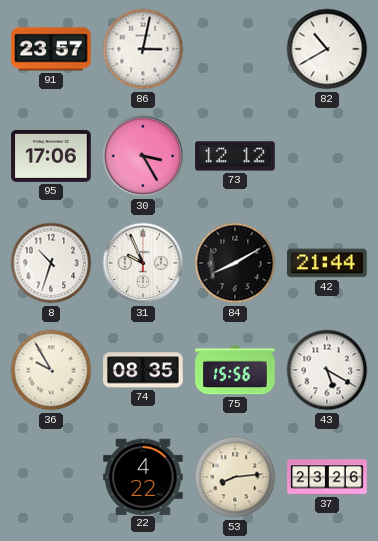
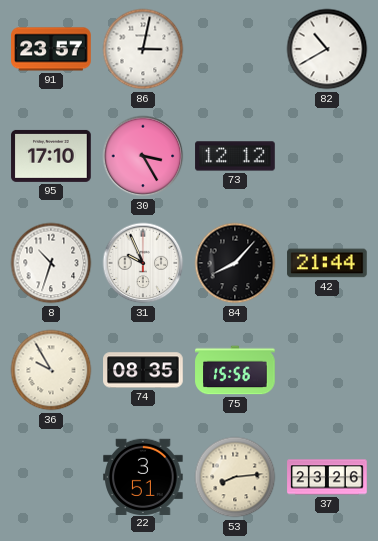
95: 17:06 -> 17:10
84: 8:10 -> 8:07
43: 5:20 -> none
22: 4:22 -> 3:51
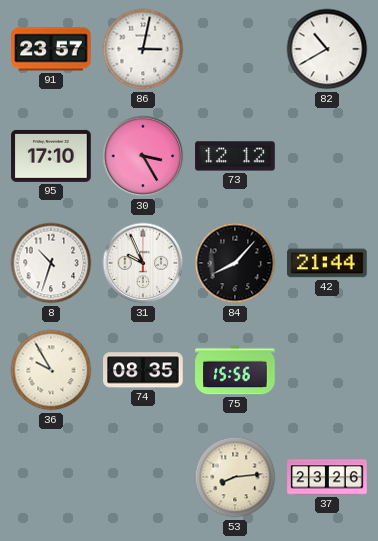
22: 3:51 -> none
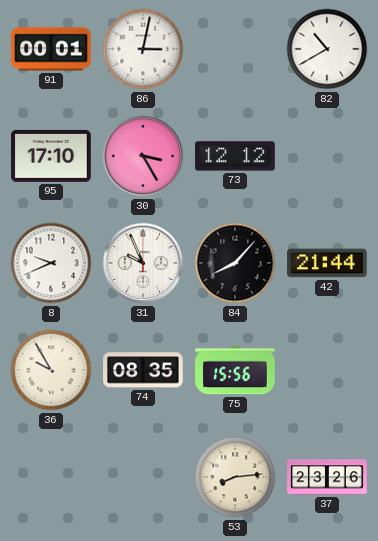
91: 23:57 -> 00:01
8: 10:33 -> 9:41
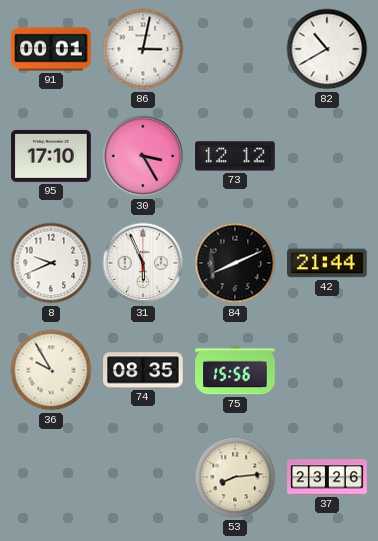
31: 9:56 -> 5:56
84: 8:07 -> 8:11
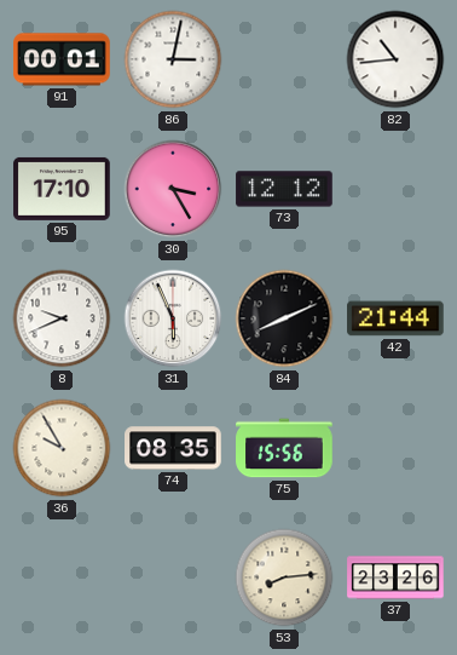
82: 10:40 -> 10:44
